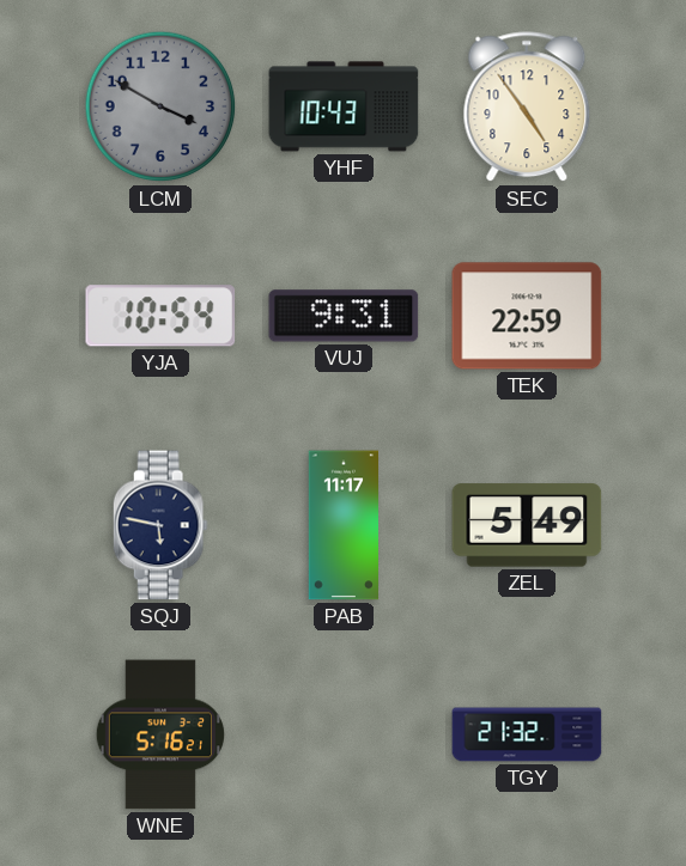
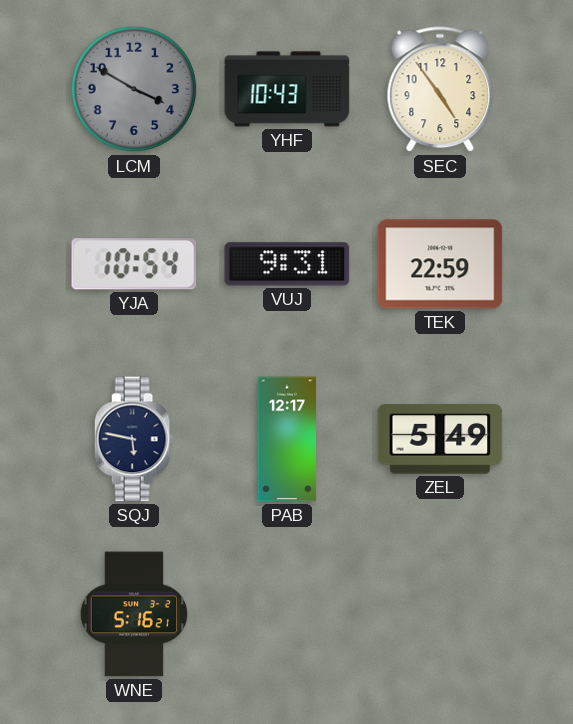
PAB: 11:17 -> 12:17
TGY: 21:32 -> none
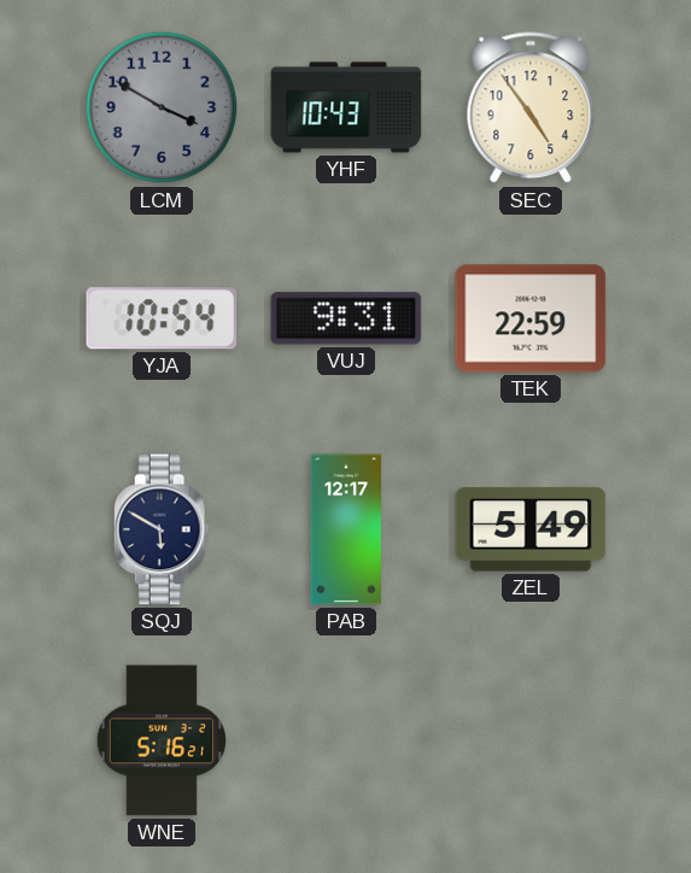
SQJ: 5:47 -> 5:50
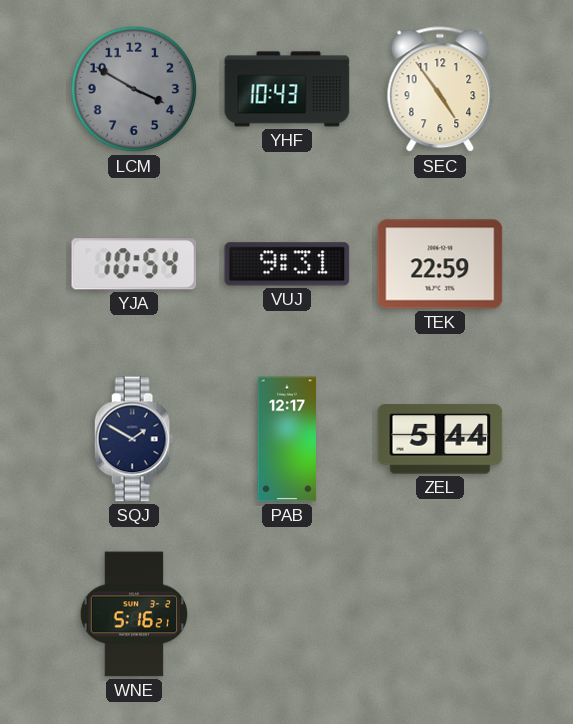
SQJ: 5:50 -> 1:50
ZEL: 5:49 -> 5:44
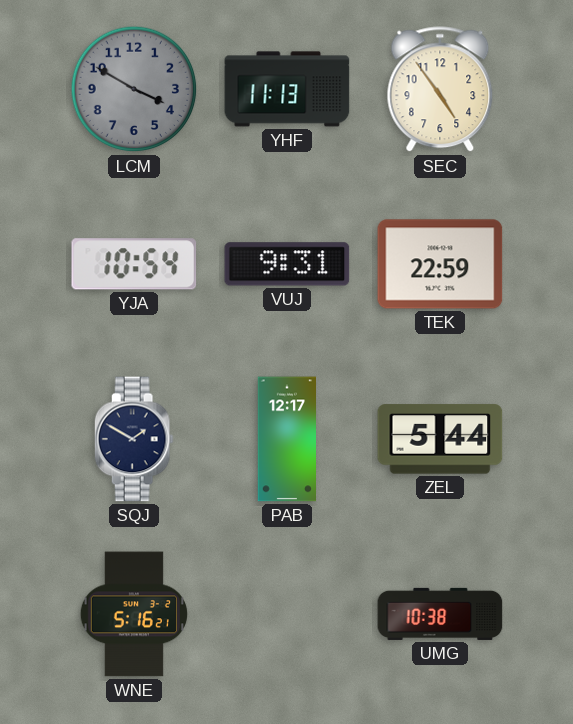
YHF: 10:43 -> 11:13
UMG: none -> 10:38
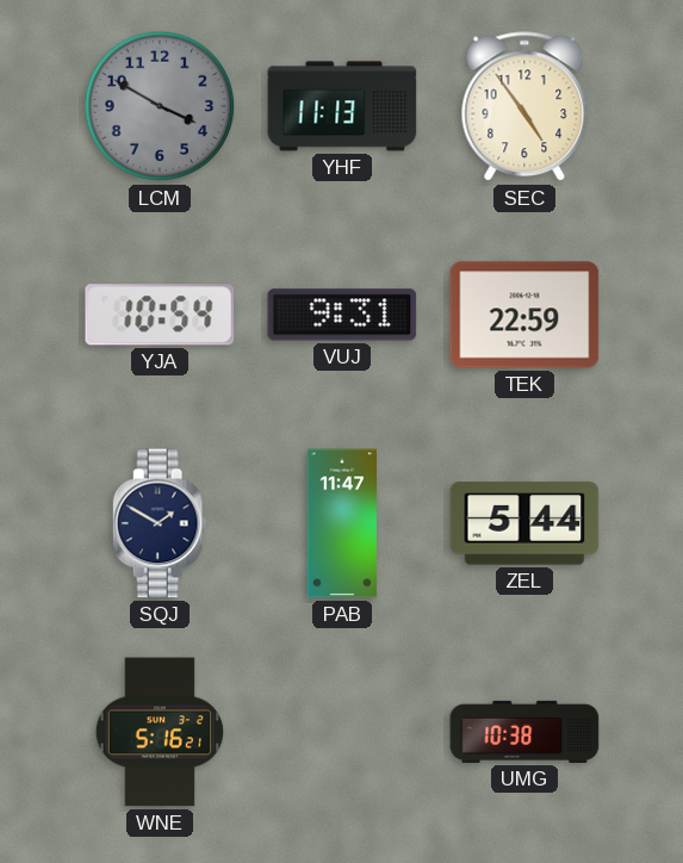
PAB: 12:17 -> 11:47
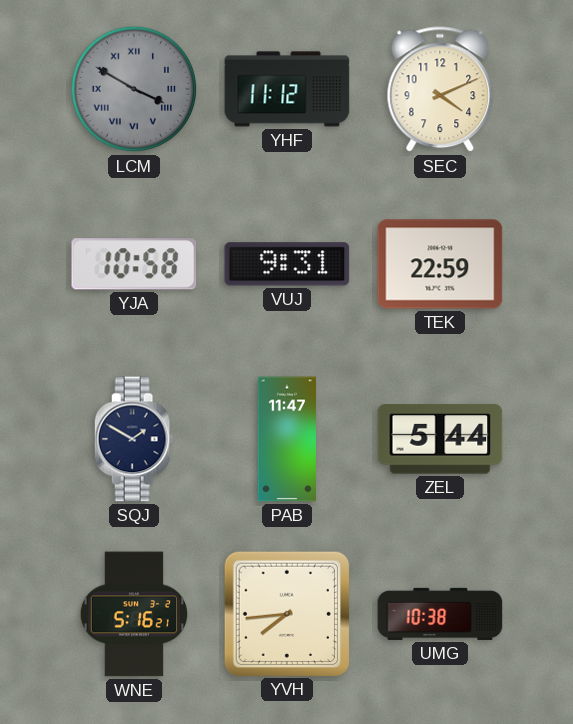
LCM numerals: Arabic -> Roman
YHF: 11:13 -> 11:12
SEC: 4:54 -> 4:11
YJA: 10:54 -> 10:58
YVH: none -> 7:44
